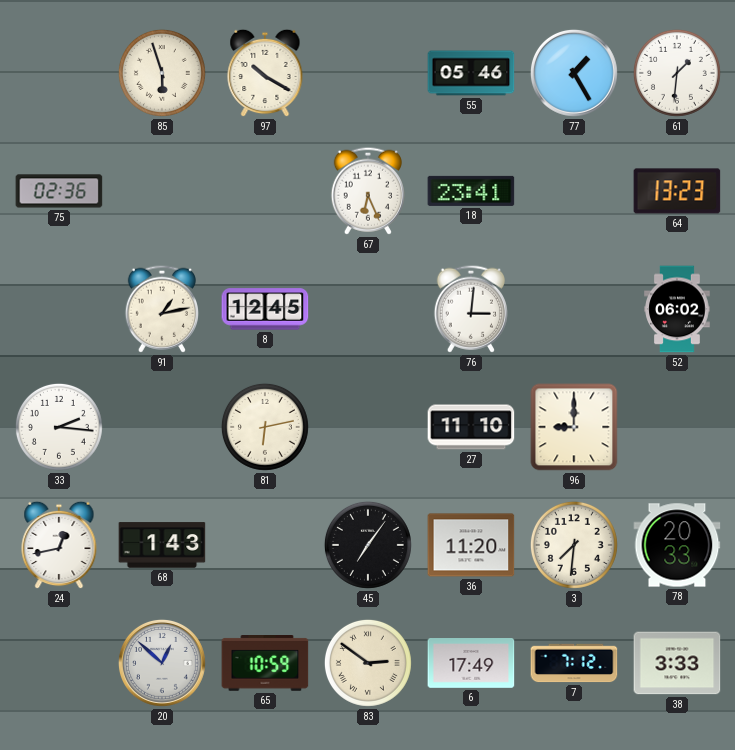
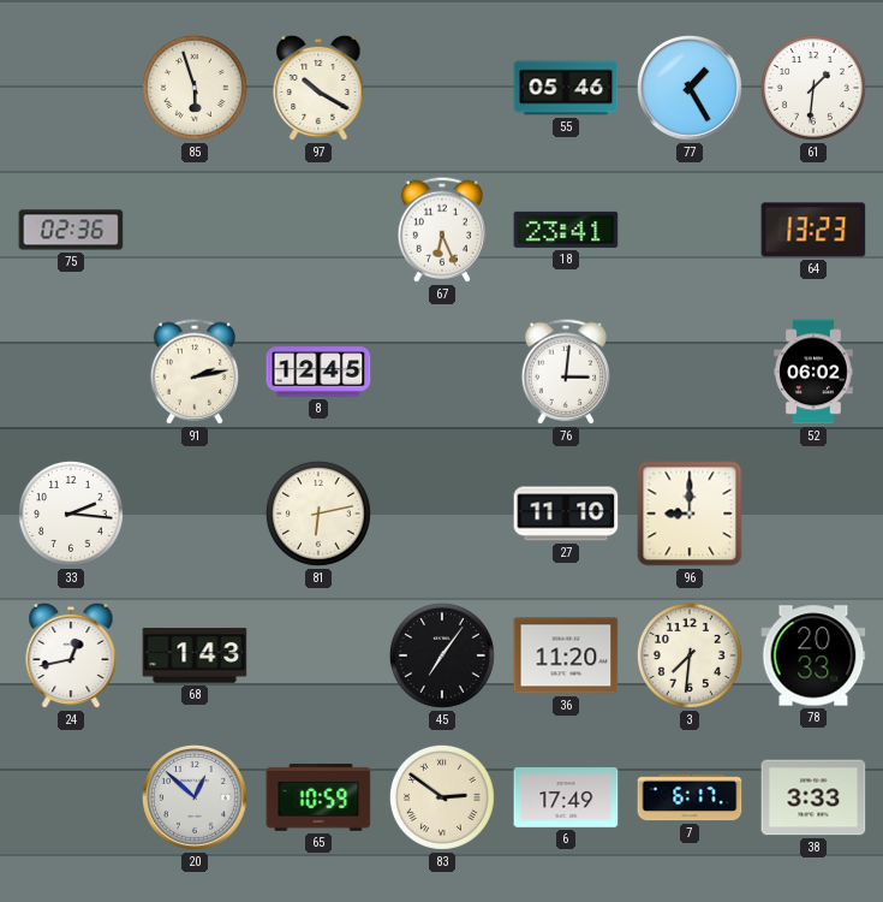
91: 1:13 -> 2:13
7: 7:12 -> 6:17
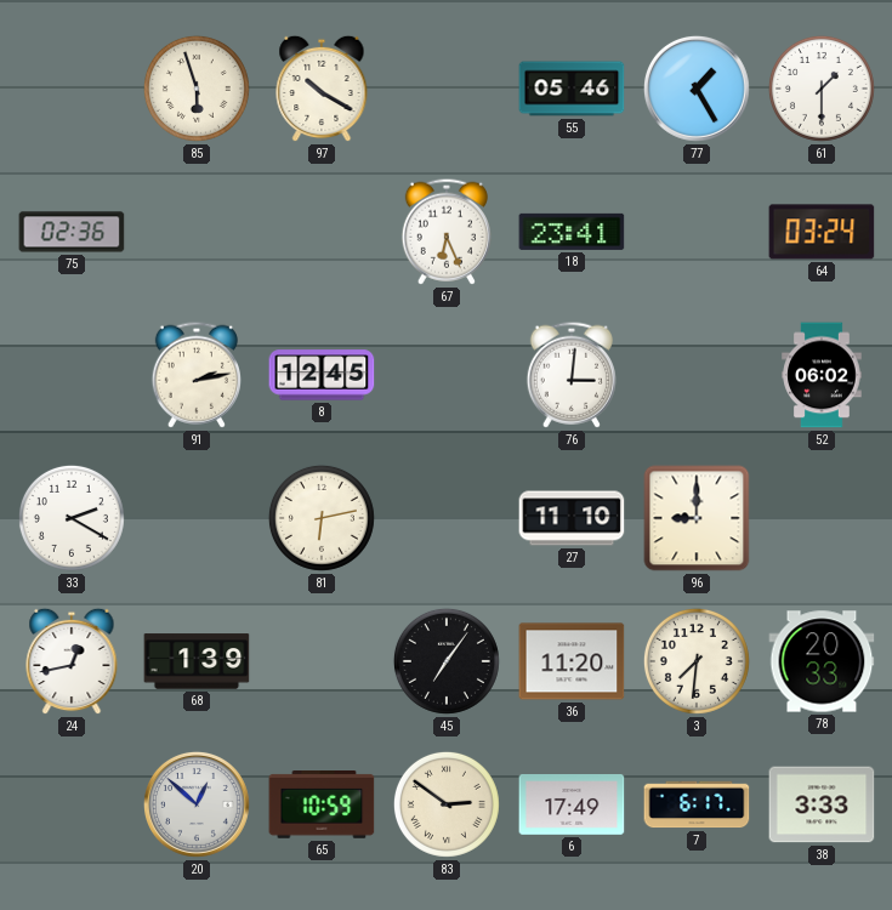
61: 1:31 -> 1:30
64: 13:23 -> 03:24
33: 2:16 -> 2:20
68: 1:43 -> 1:39
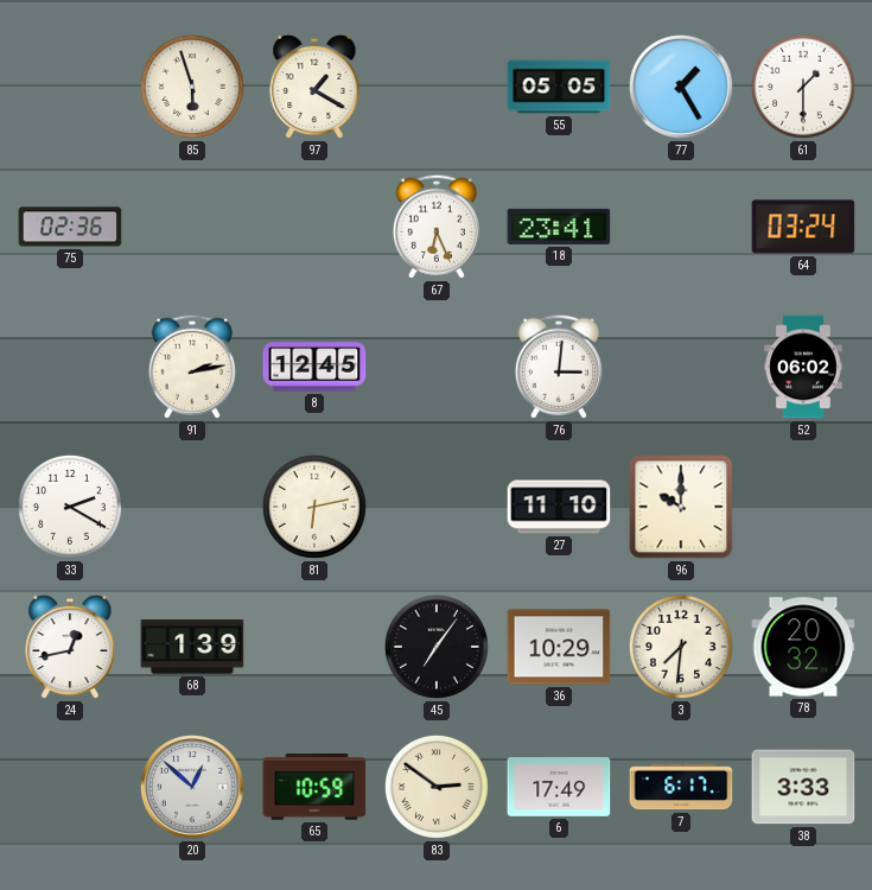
97: 10:20 -> 1:20
55: 05:46 -> 05:05
96: 9:00 -> 10:00
36: 11:20 -> 10:29
78: 20:33 -> 20:32
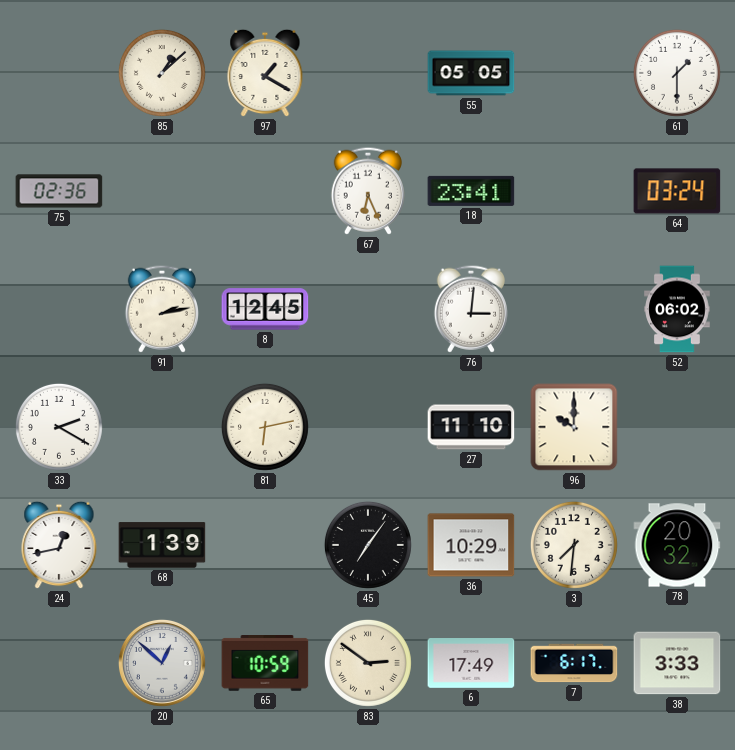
85: 5:57 -> 1:08
77: 1:25 -> none
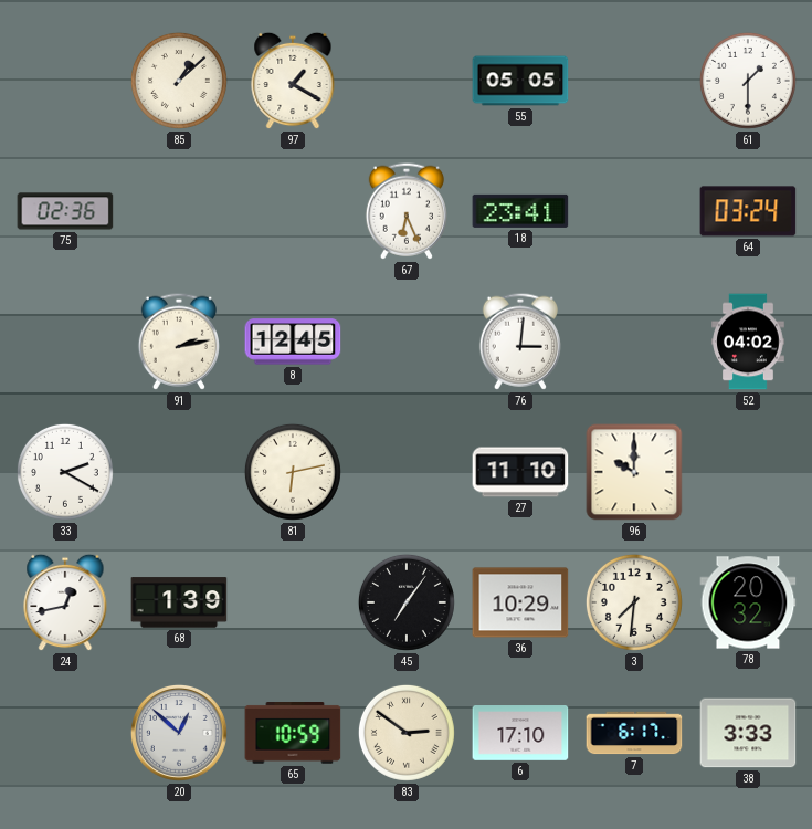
52: 06:02 -> 04:02
6: 17:49 -> 17:10
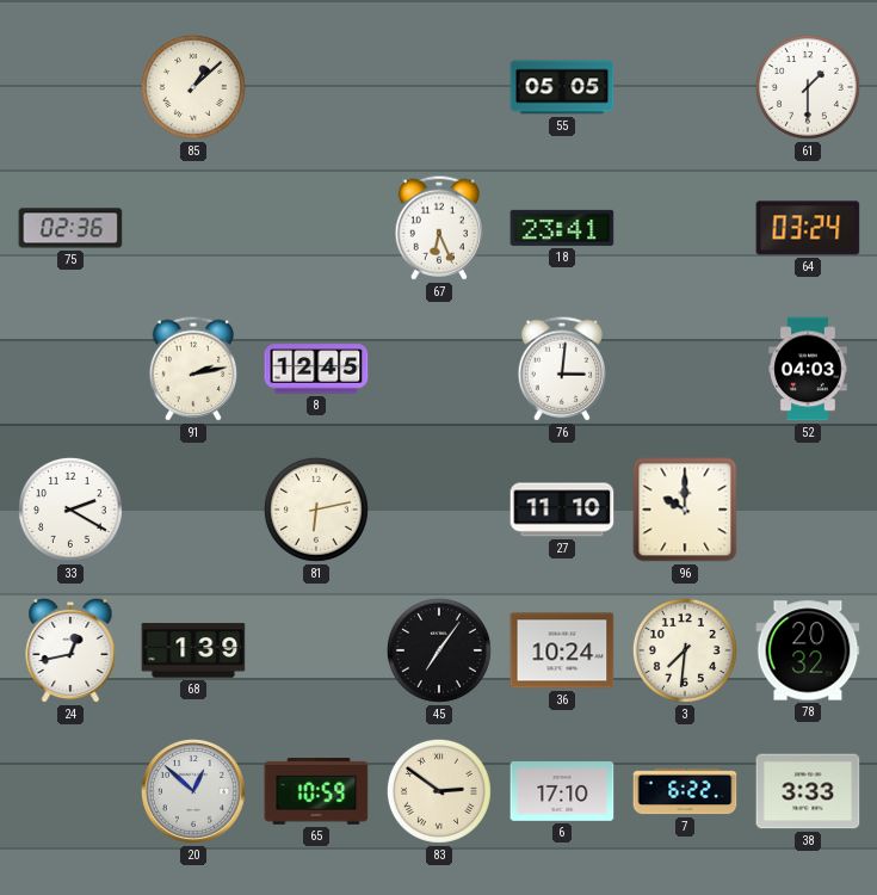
97: 1:20 -> none
52: 04:02 -> 04:03
36: 10:29 -> 10:24
7: 6:17 -> 6:22
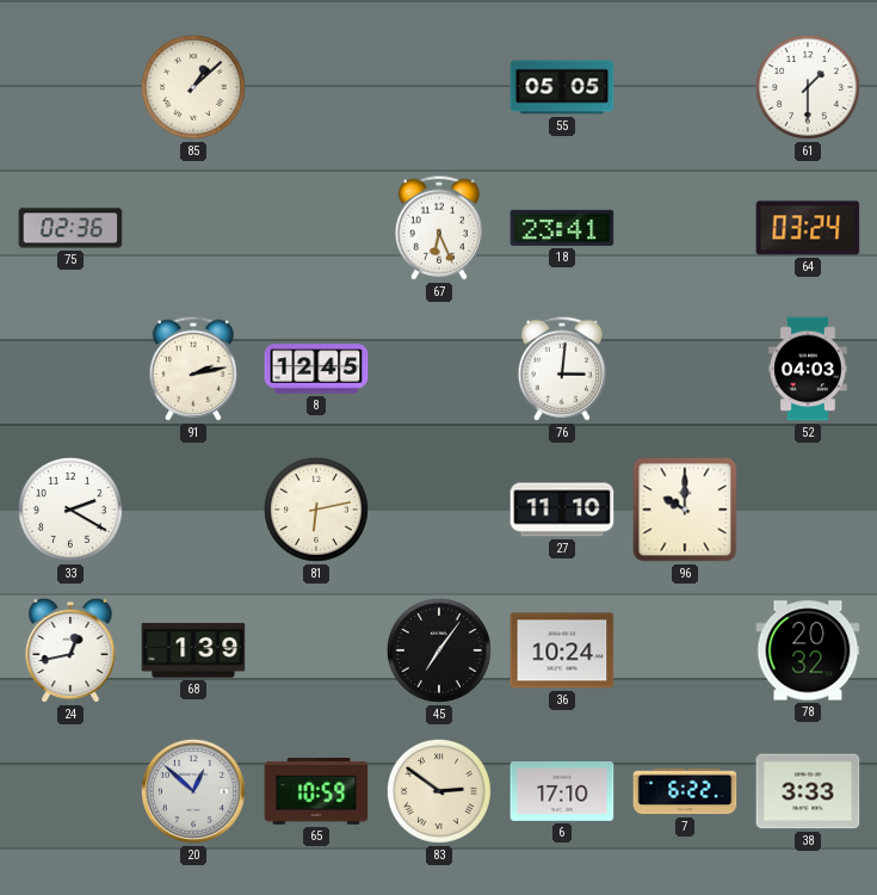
3: 7:31 -> none
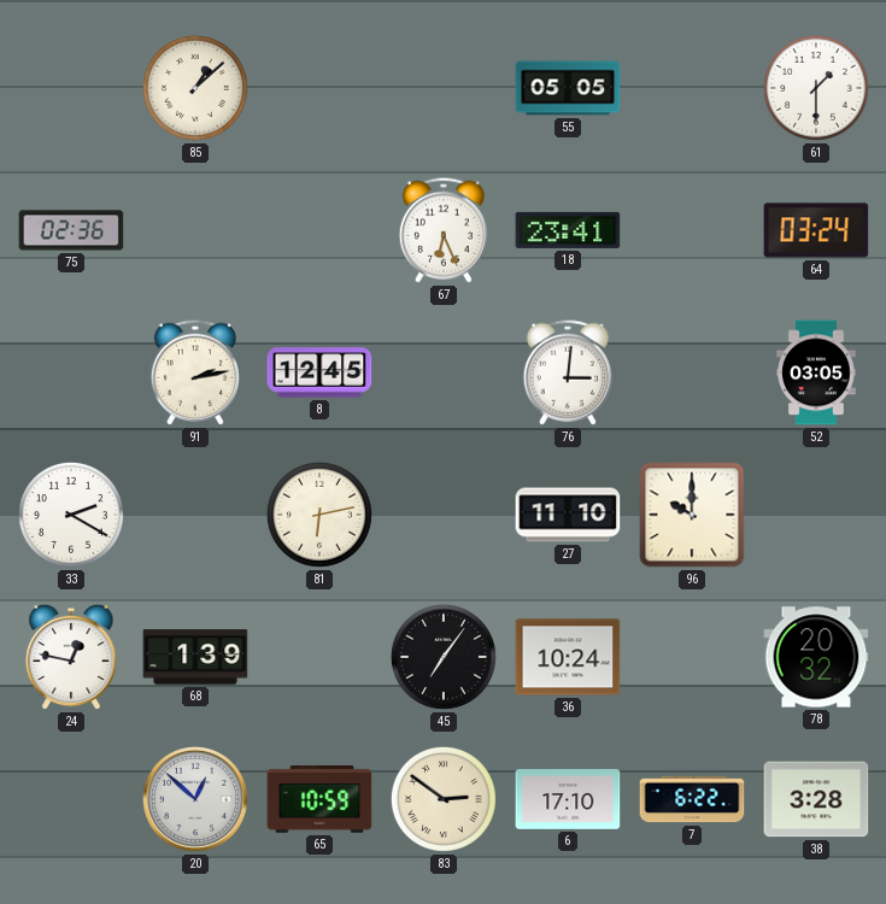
52: 04:03 -> 03:05
24: 12:43 -> 12:47
38: 3:33 -> 3:28
